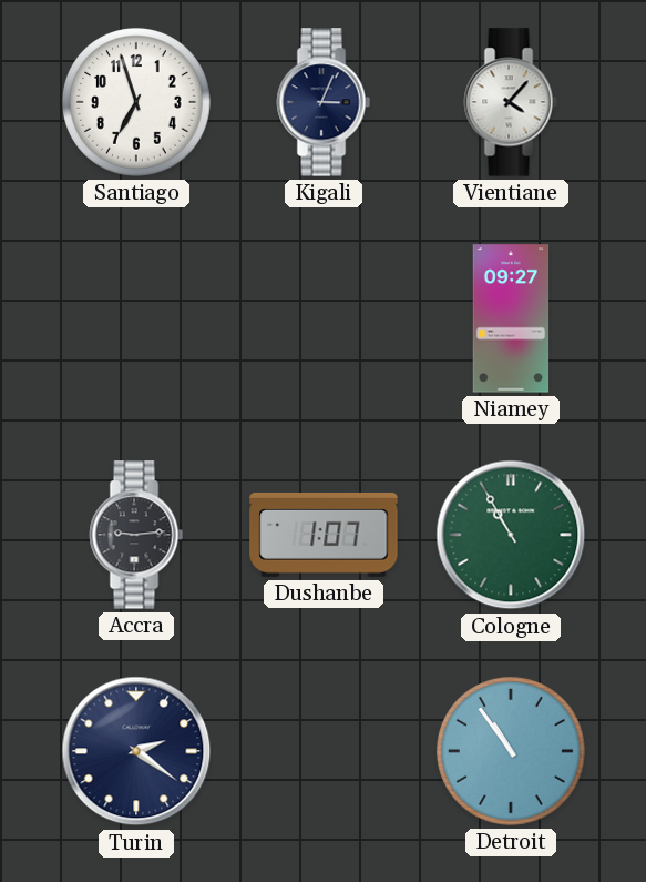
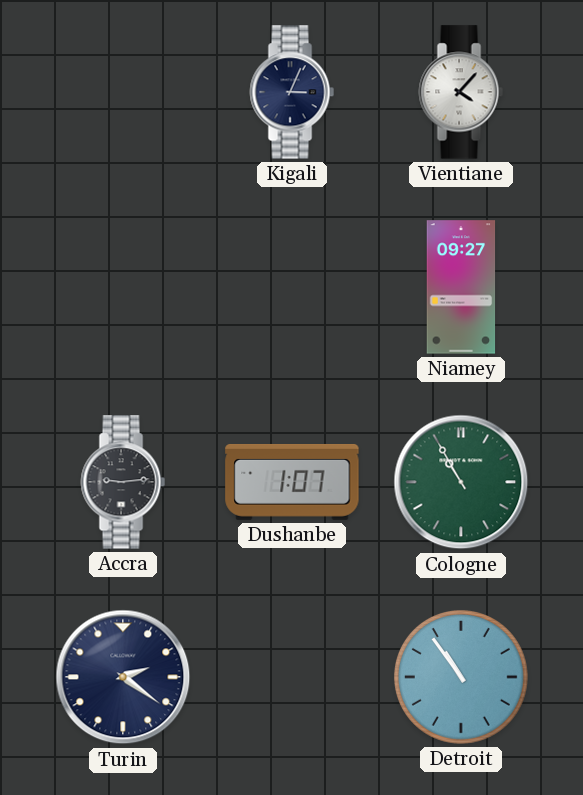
Santiago: 6:57 -> none
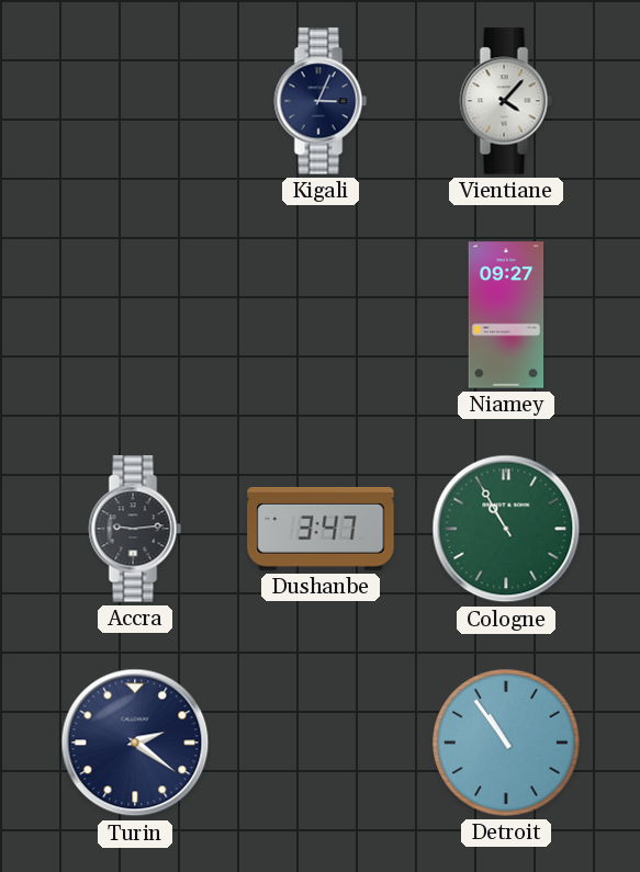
Dushanbe: 1:07 -> 3:47
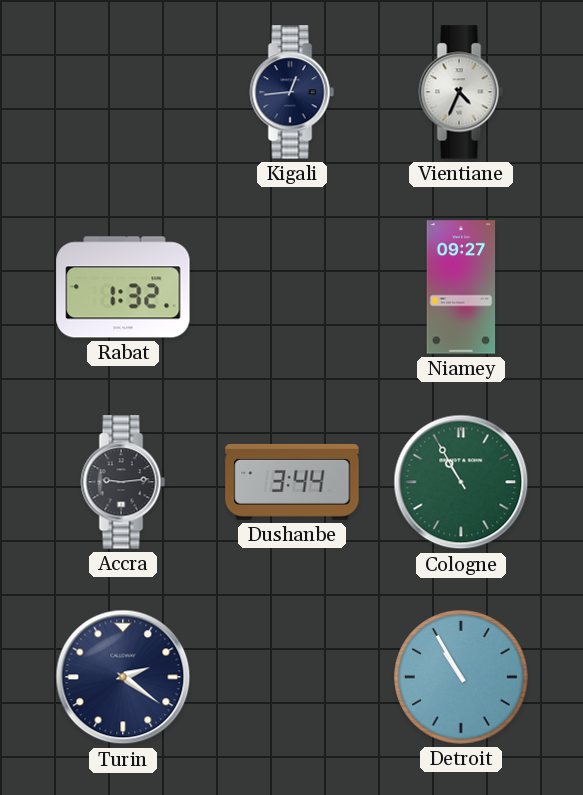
Kigali: 3:04 -> 12:44
Vientiane: 4:07 -> 4:34
Rabat: none -> 1:32
Dushanbe: 3:47 -> 3:44
Detroit: 10:54 -> 10:55
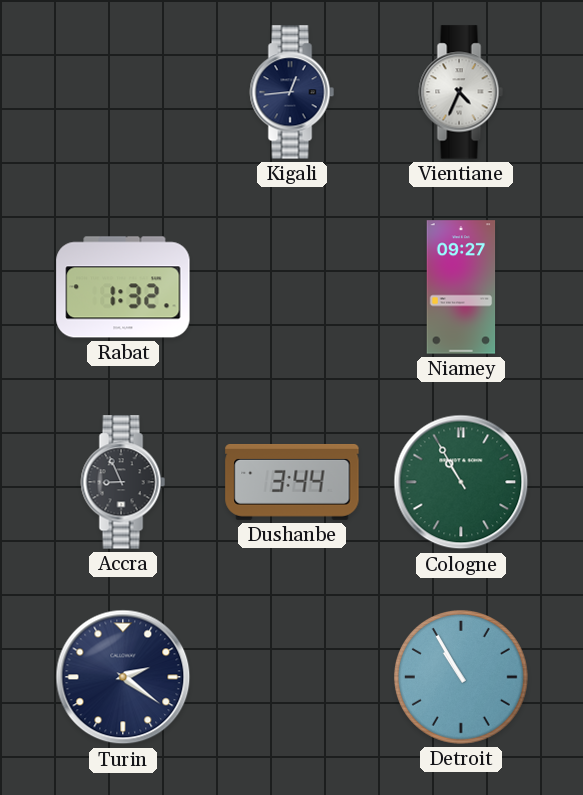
Accra: 9:14 -> 8:56
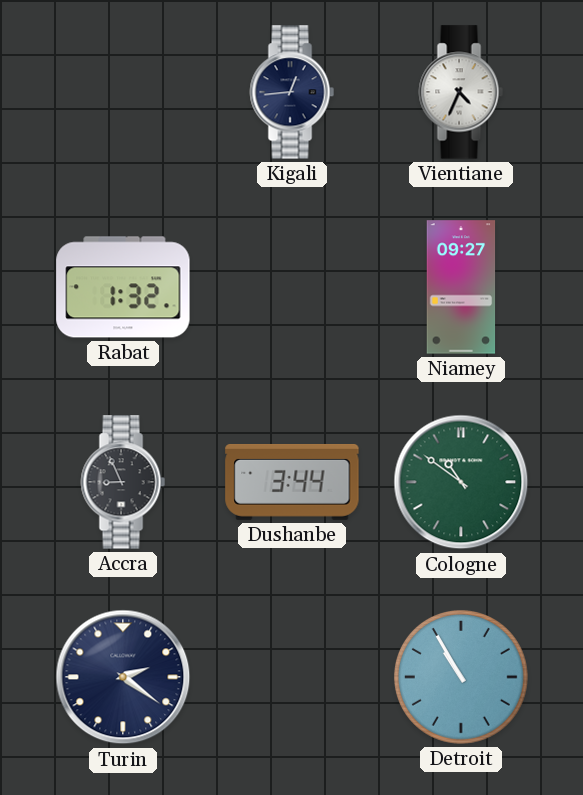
Cologne: 10:55 -> 10:51
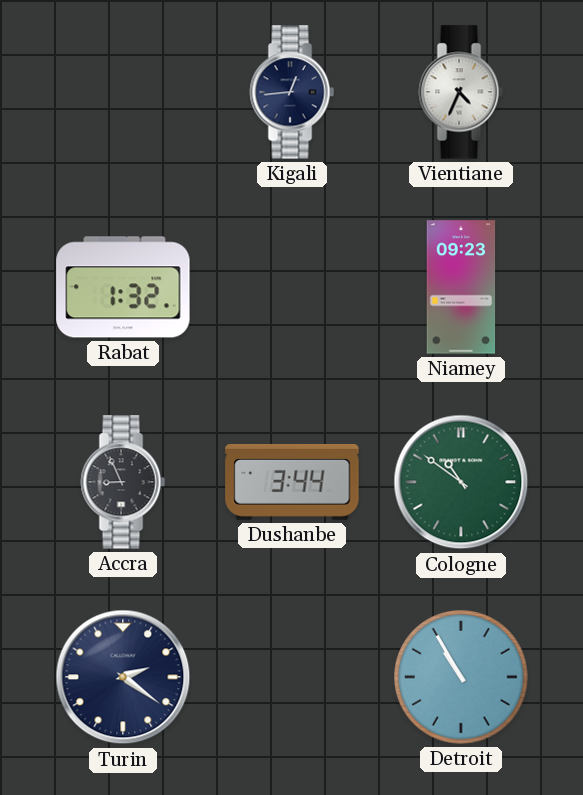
Niamey: 09:27 -> 09:23
